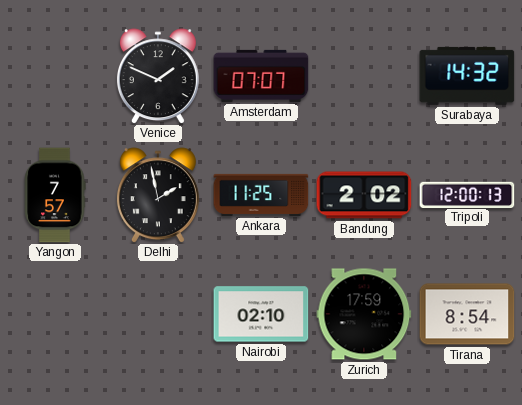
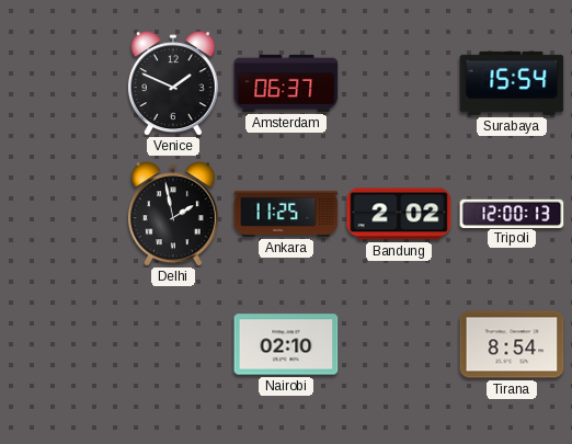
Amsterdam: 07:07 -> 06:37
Surabaya: 14:32 -> 15:54
Yangon: 7:57 -> none
Zurich: 17:59 -> none
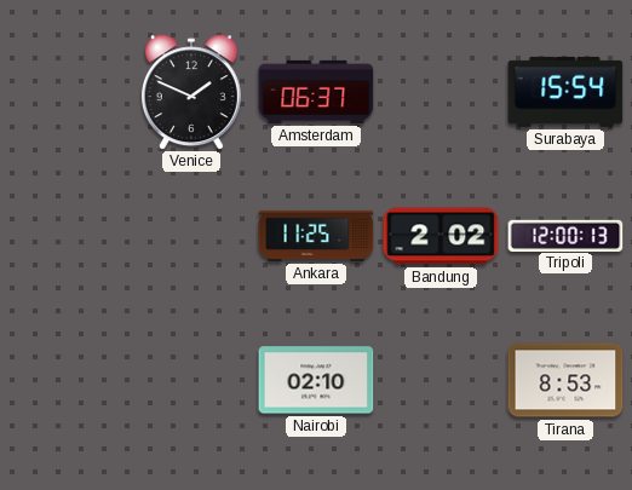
Delhi: 1:58 -> none
Tirana: 8:54 -> 8:53
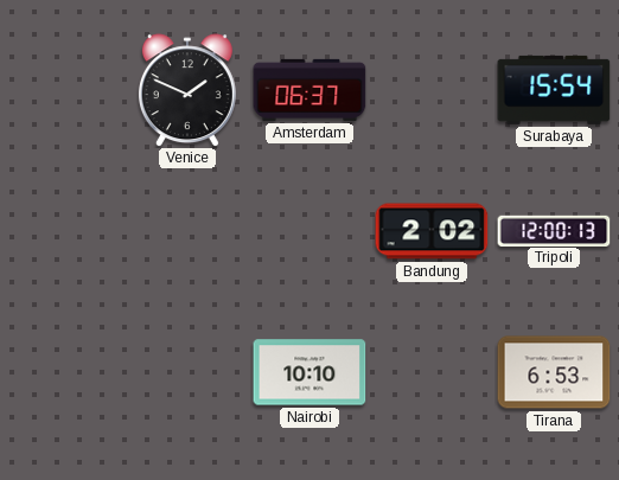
Ankara: 11:25 -> none
Nairobi: 02:10 -> 10:10
Tirana: 8:53 -> 6:53
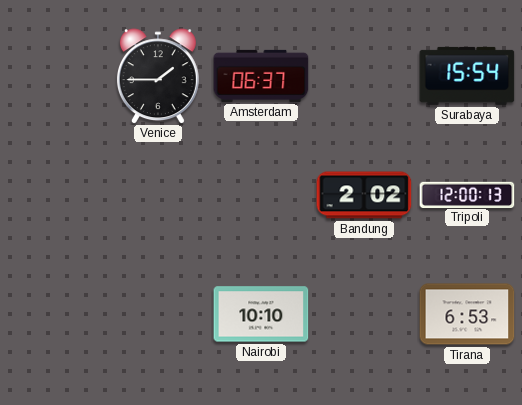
Venice: 1:49 -> 1:45
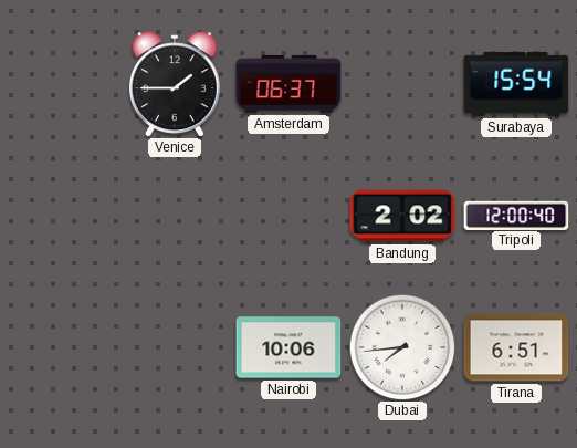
Tripoli: 12:00:13 -> 12:00:40
Nairobi: 10:10 -> 10:06
Dubai: none -> 7:44
Tirana: 6:53 -> 6:51
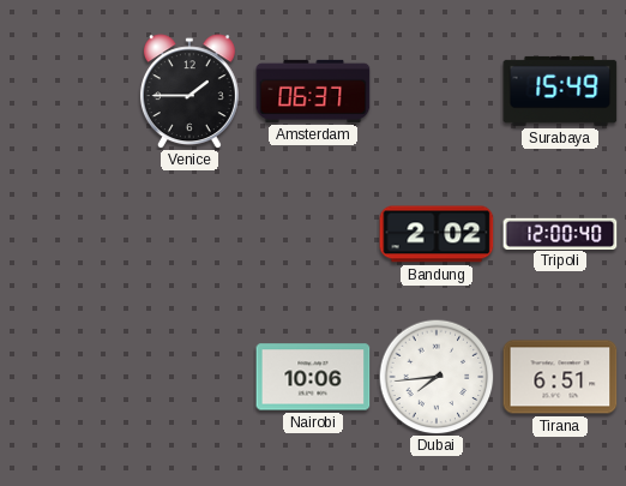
Surabaya: 15:54 -> 15:49
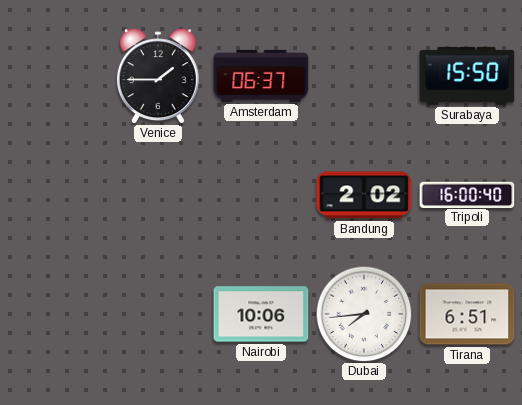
Surabaya: 15:49 -> 15:50
Tripoli: 12:00 -> 16:00
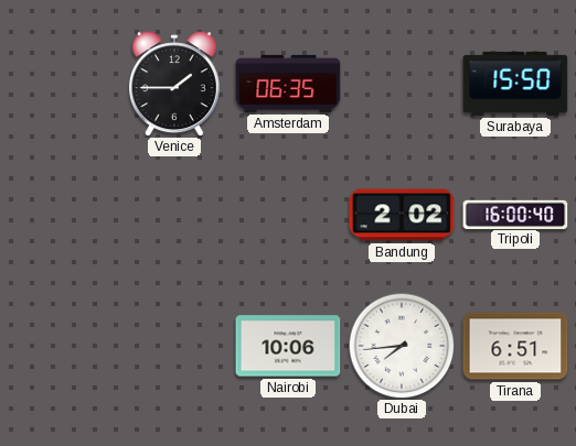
Amsterdam: 06:37 -> 06:35
